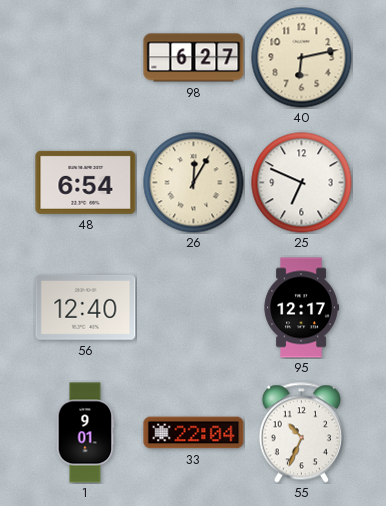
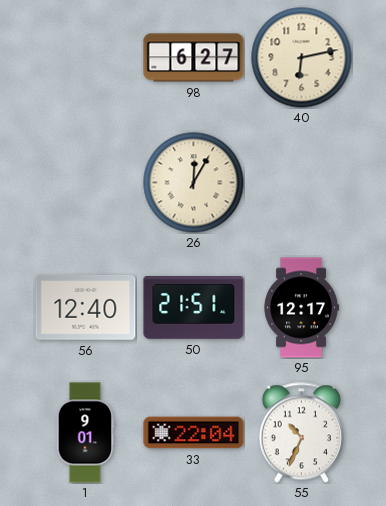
48: 6:54 -> none
25: 6:49 -> none
50: none -> 21:51
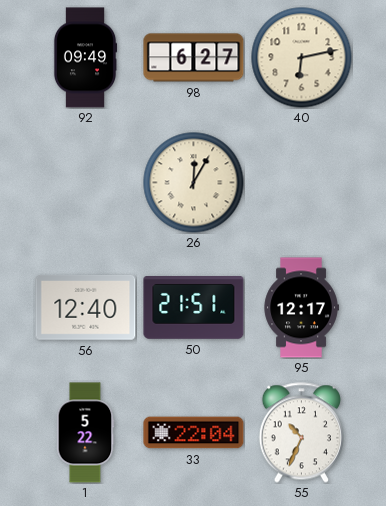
92: none -> 09:49
1: 9:01 -> 5:22
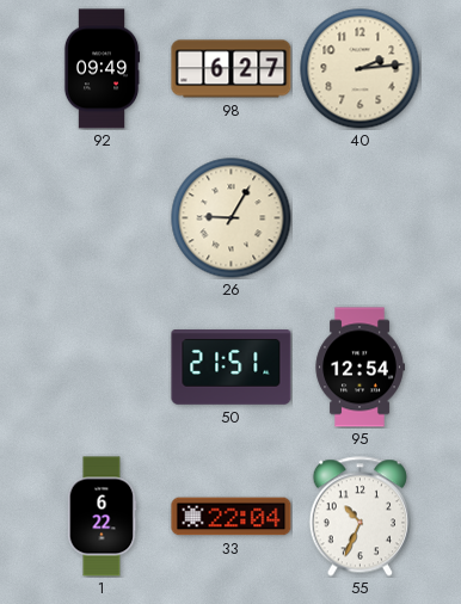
40: 6:13 -> 2:14
26: 12:05 -> 9:05
56: 12:40 -> none
95: 12:17 -> 12:54
1: 5:22 -> 6:22
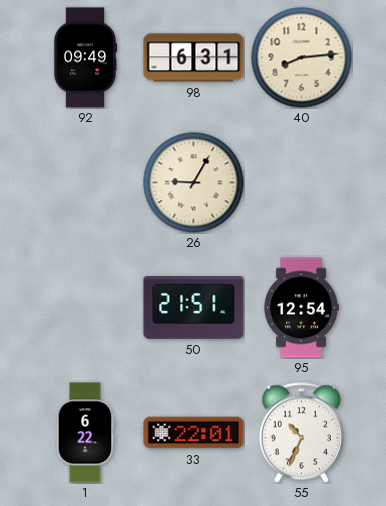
98: 6:27 -> 6:31
40: 2:14 -> 8:14
33: 22:04 -> 22:01
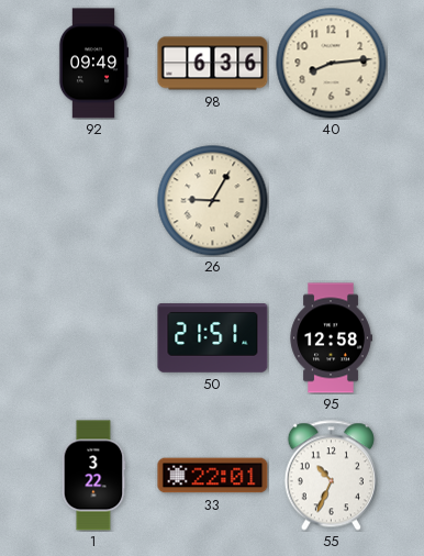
98: 6:31 -> 6:36
95: 12:54 -> 12:58
1: 6:22 -> 3:22
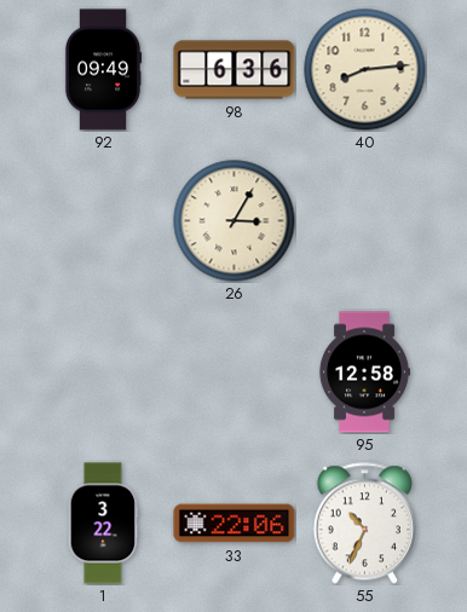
26: 9:05 -> 3:05
50: 21:51 -> none
33: 22:01 -> 22:06
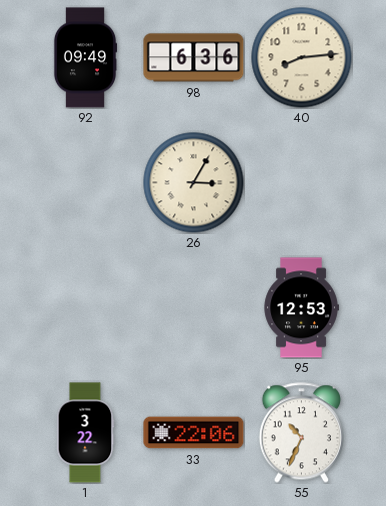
95: 12:58 -> 12:53
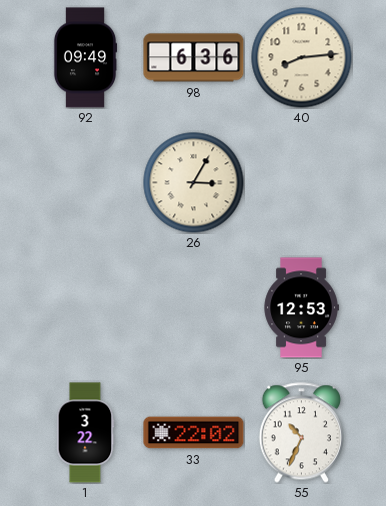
33: 22:06 -> 22:02
